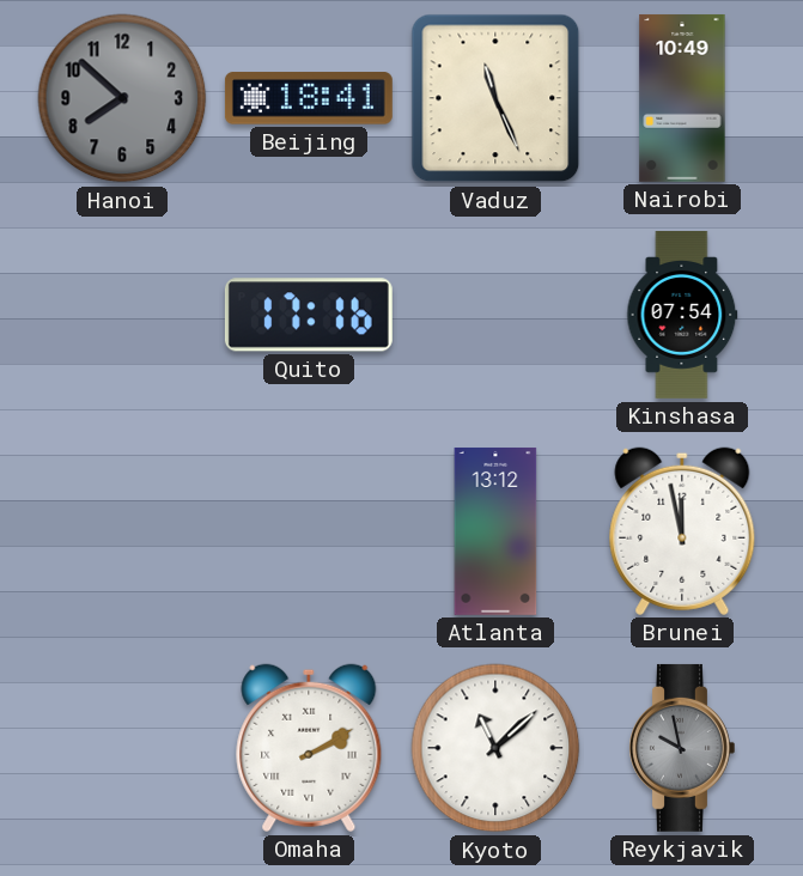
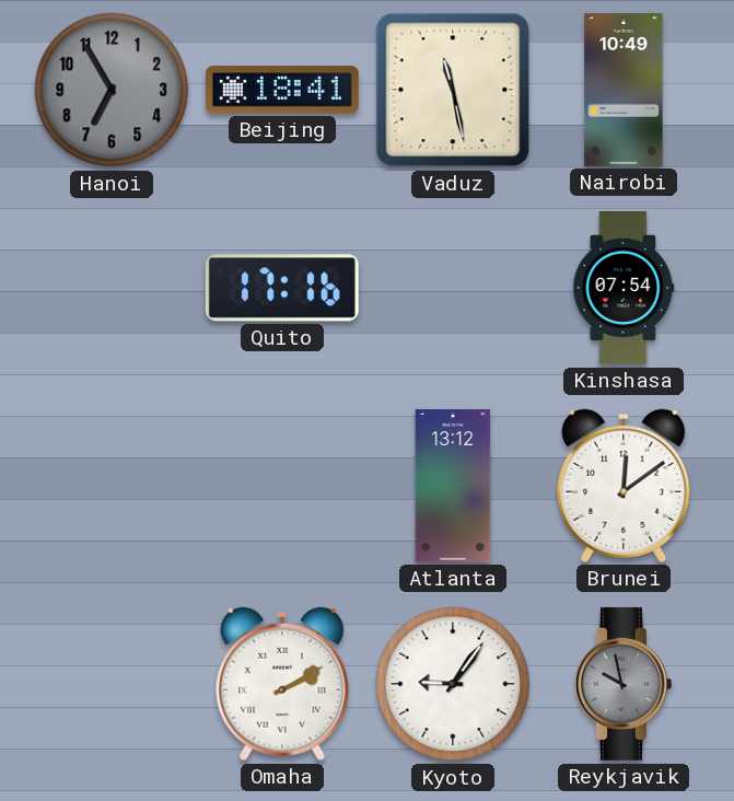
Hanoi: 7:52 -> 6:55
Vaduz: 11:26 -> 11:28
Brunei: 11:58 -> 12:09
Kyoto: 11:08 -> 9:06
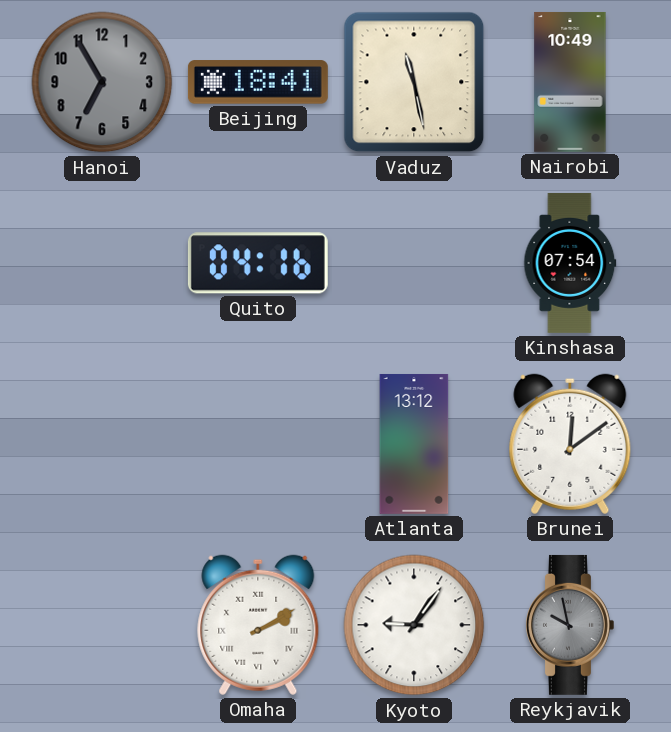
Quito: 17:16 -> 04:16
